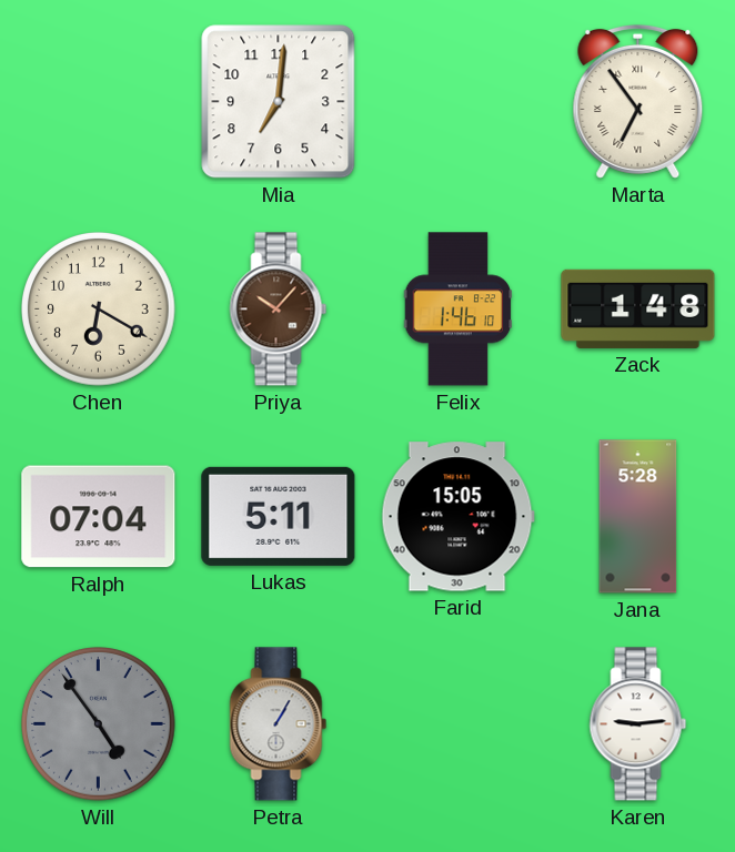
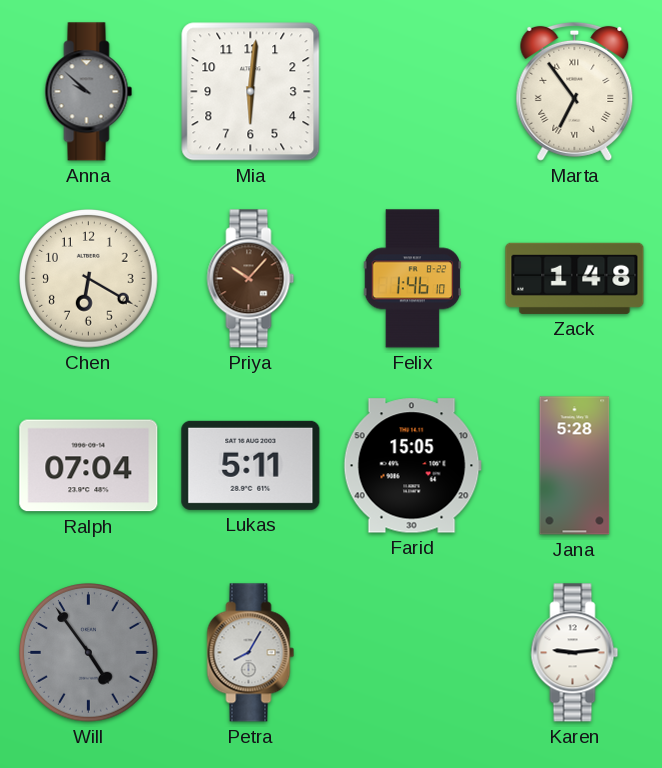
Anna: none -> 9:52
Mia: 7:01 -> 6:01
Petra: 1:05 -> 8:05
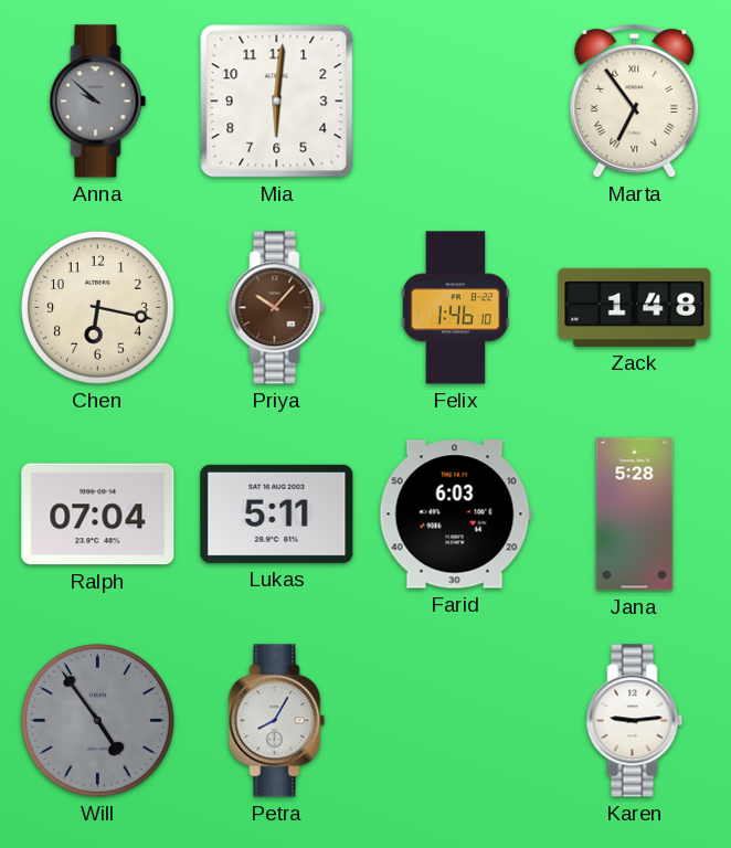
Chen: 6:20 -> 6:17
Farid: 15:05 -> 6:03
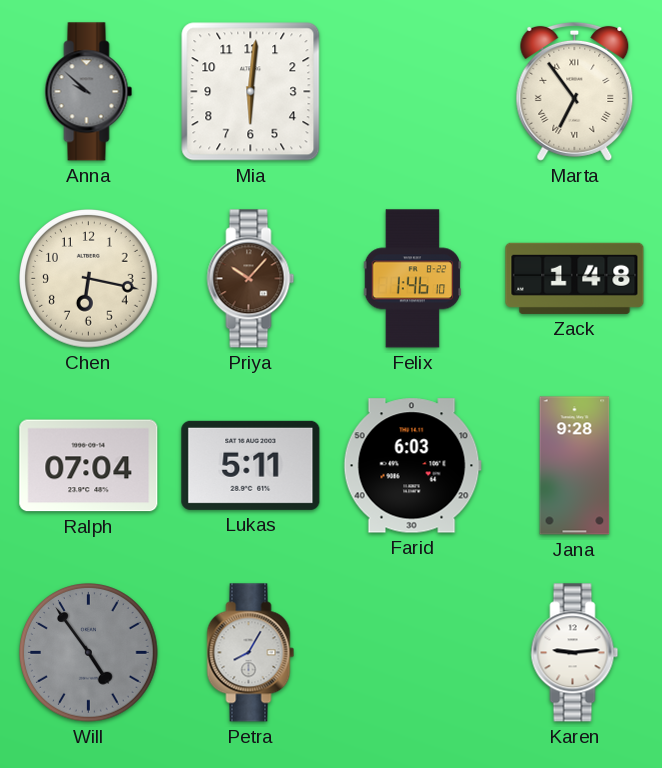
Jana: 5:28 -> 9:28
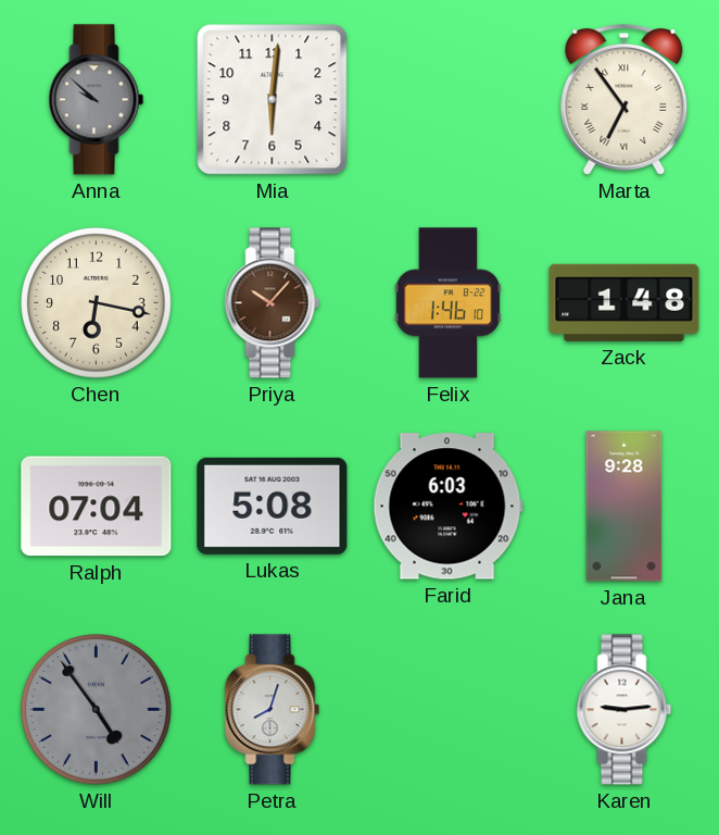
Lukas: 5:11 -> 5:08
Petra: 8:05 -> 8:03
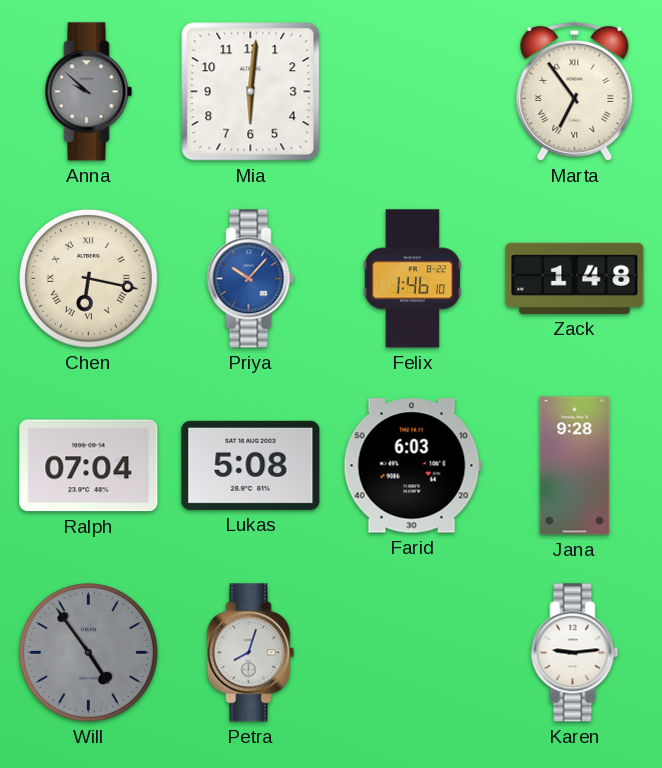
Chen numerals: Arabic -> Roman
Priya dial: brown -> blue
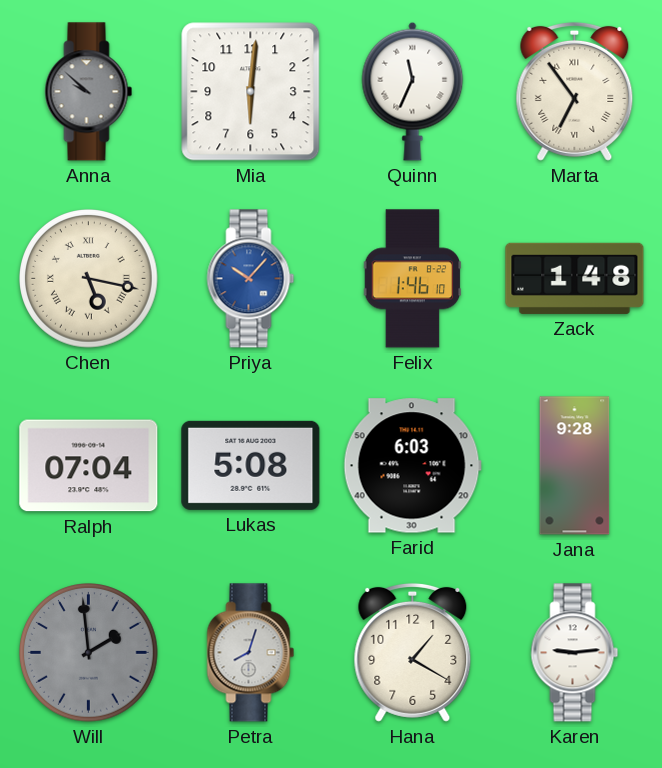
Quinn: none -> 11:34
Chen: 6:17 -> 5:17
Will: 4:54 -> 1:59
Hana: none -> 1:20
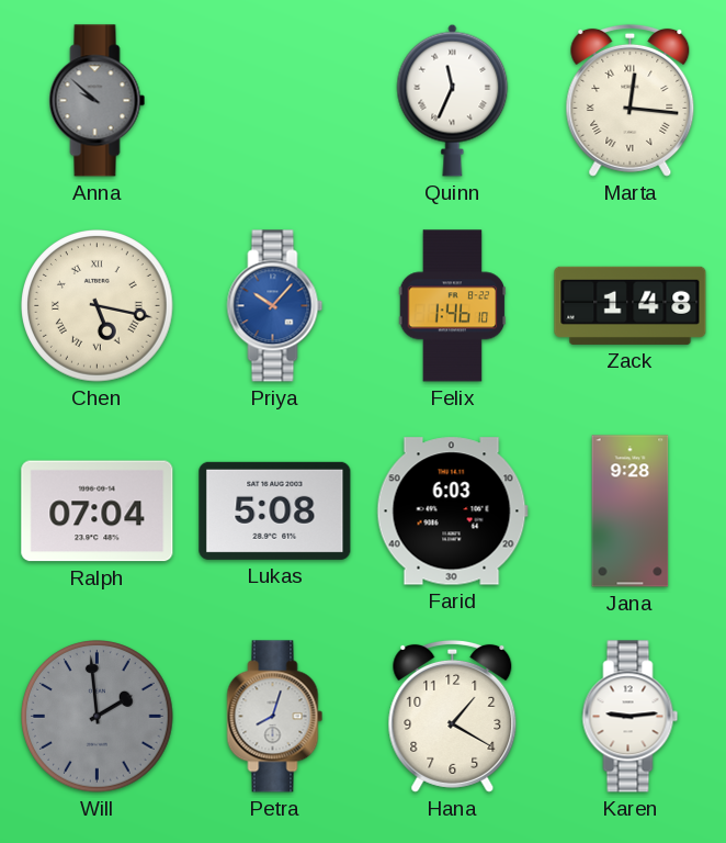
Mia: 6:01 -> none
Marta: 6:54 -> 12:16
